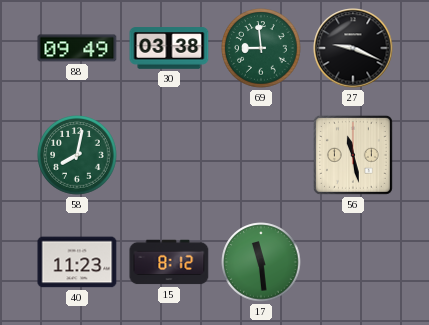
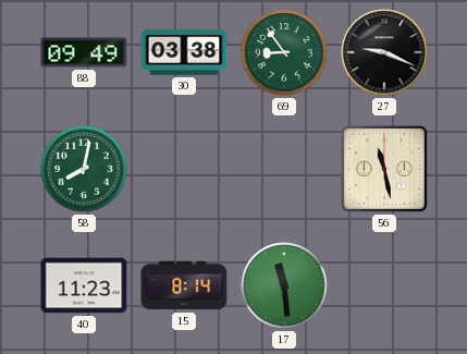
69: 8:59 -> 8:54
15: 8:12 -> 8:14
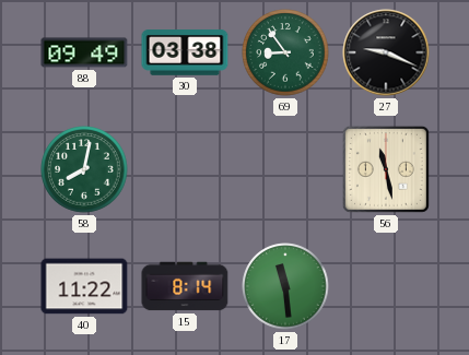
40: 11:23 -> 11:22
